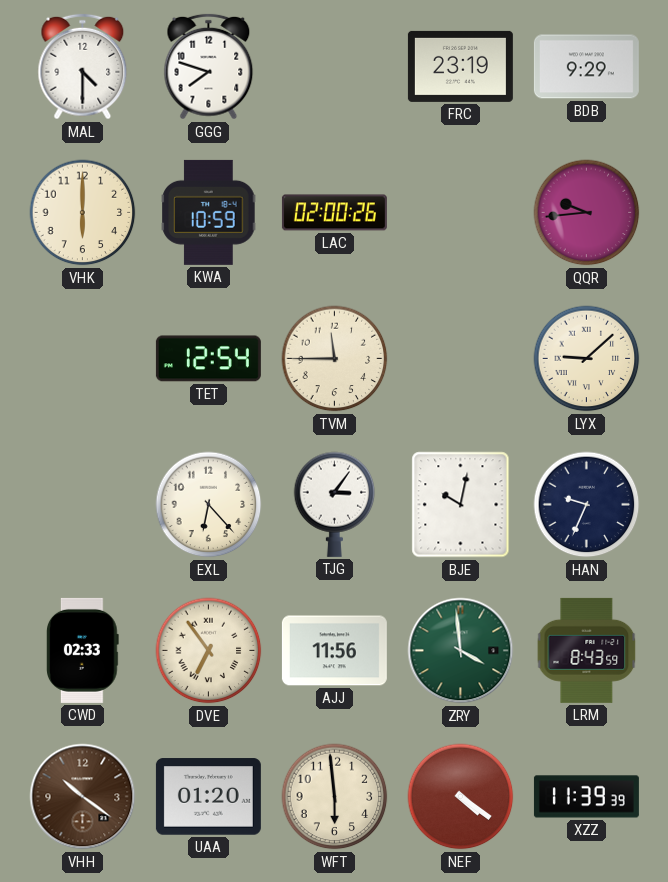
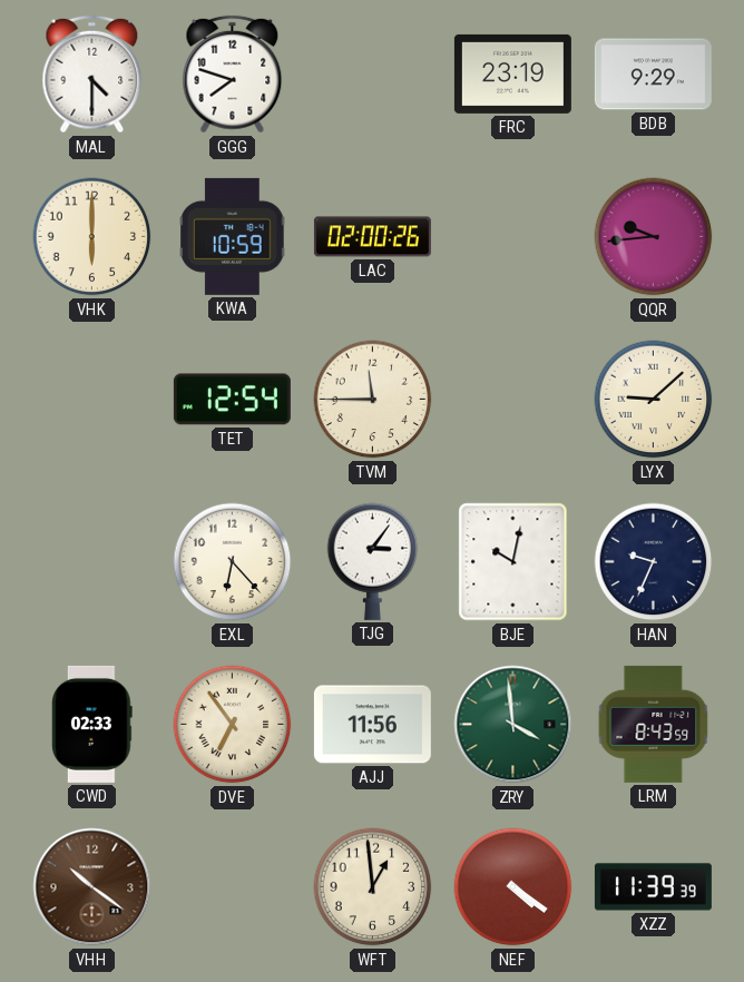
UAA: 01:20 -> none
WFT: 5:59 -> 12:59
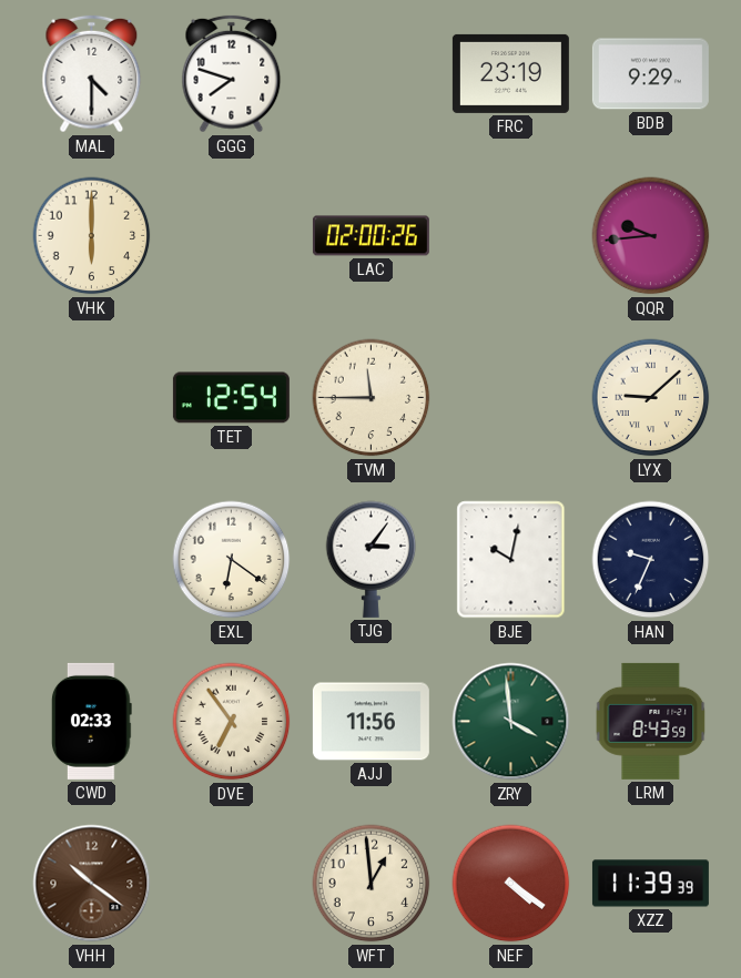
KWA: 10:59 -> none
EXL: 6:23 -> 6:21
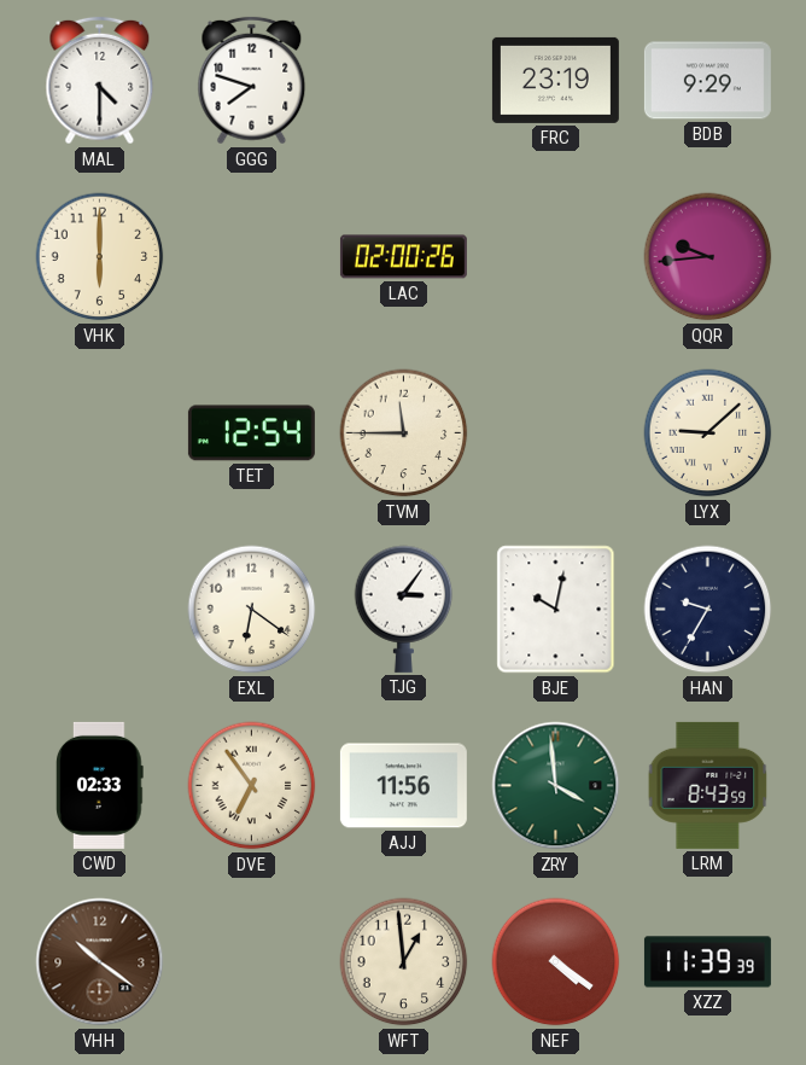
HAN: 9:34 -> 9:35
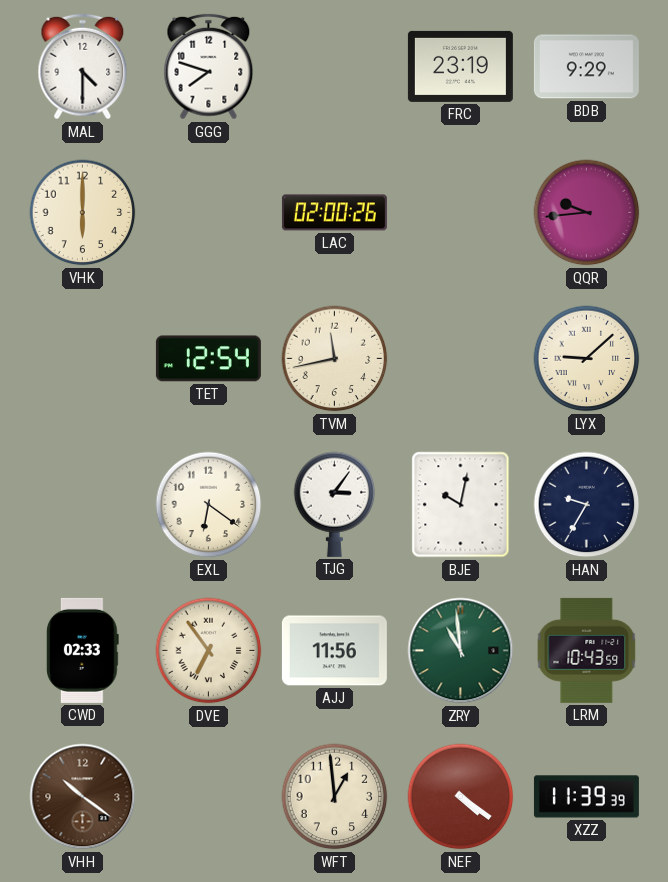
TVM: 11:45 -> 11:43
ZRY: 3:59 -> 10:59
LRM: 8:43 -> 10:43
